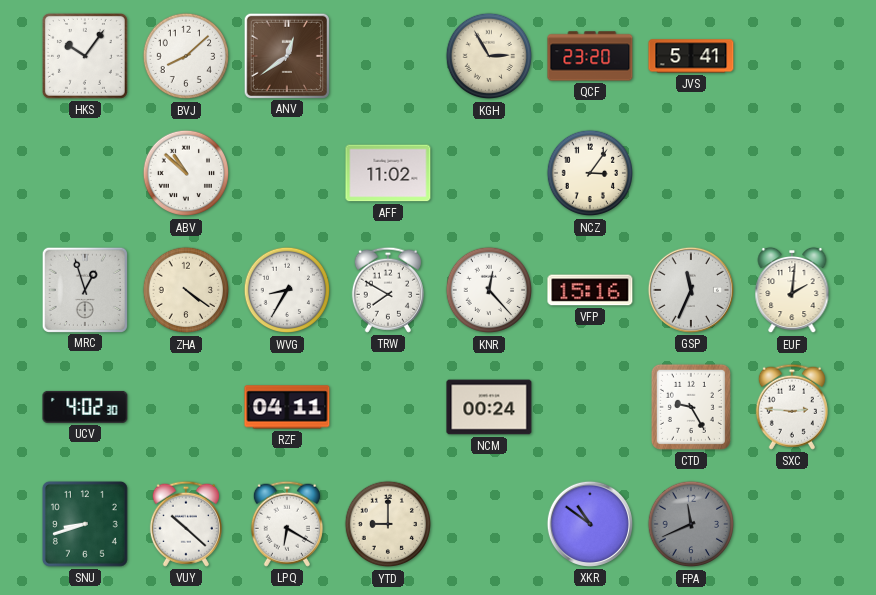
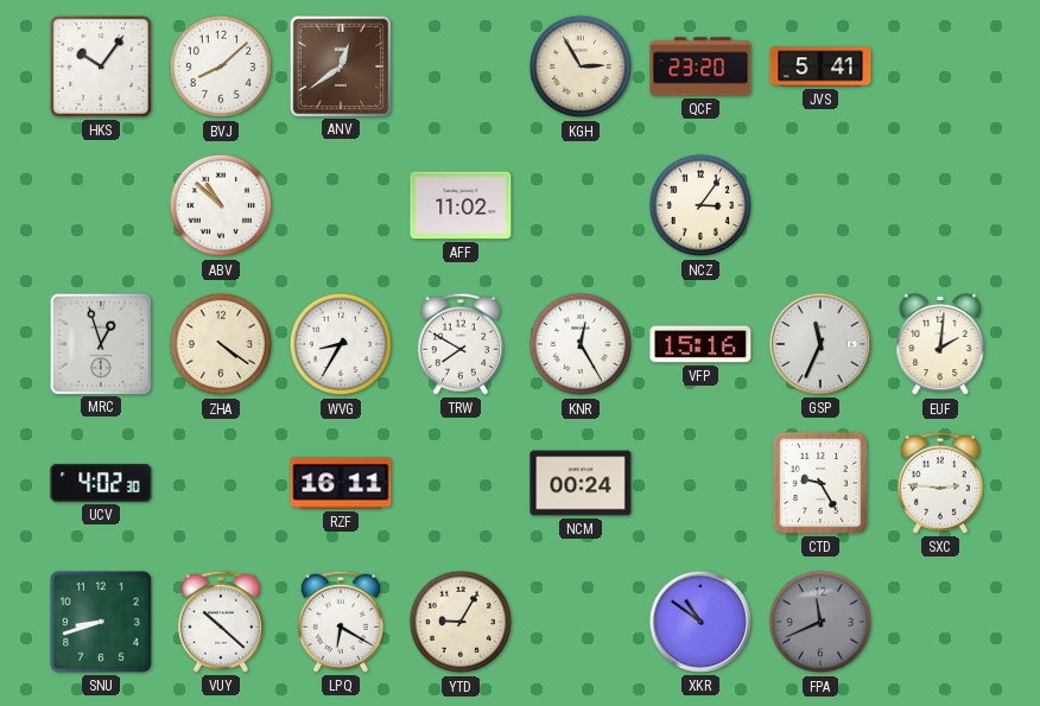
KNR: 12:23 -> 12:25
RZF: 04:11 -> 16:11
YTD: 9:00 -> 9:05
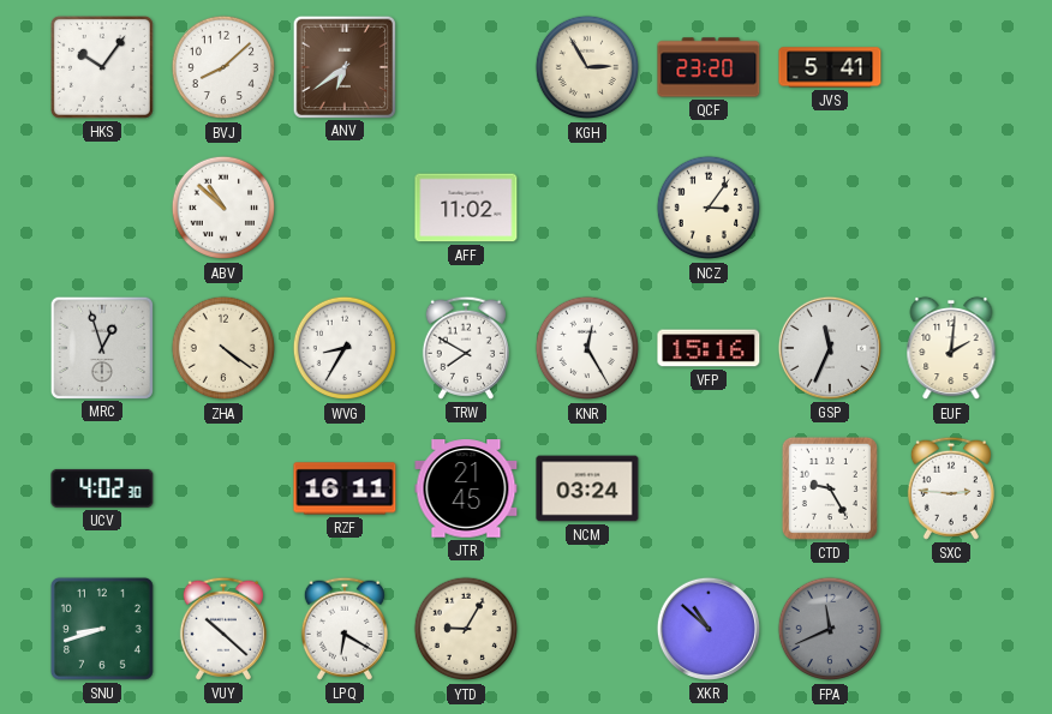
ANV: 12:39 -> 6:39
JTR: none -> 21:45
NCM: 00:24 -> 03:24
XKR: 10:51 -> 10:52
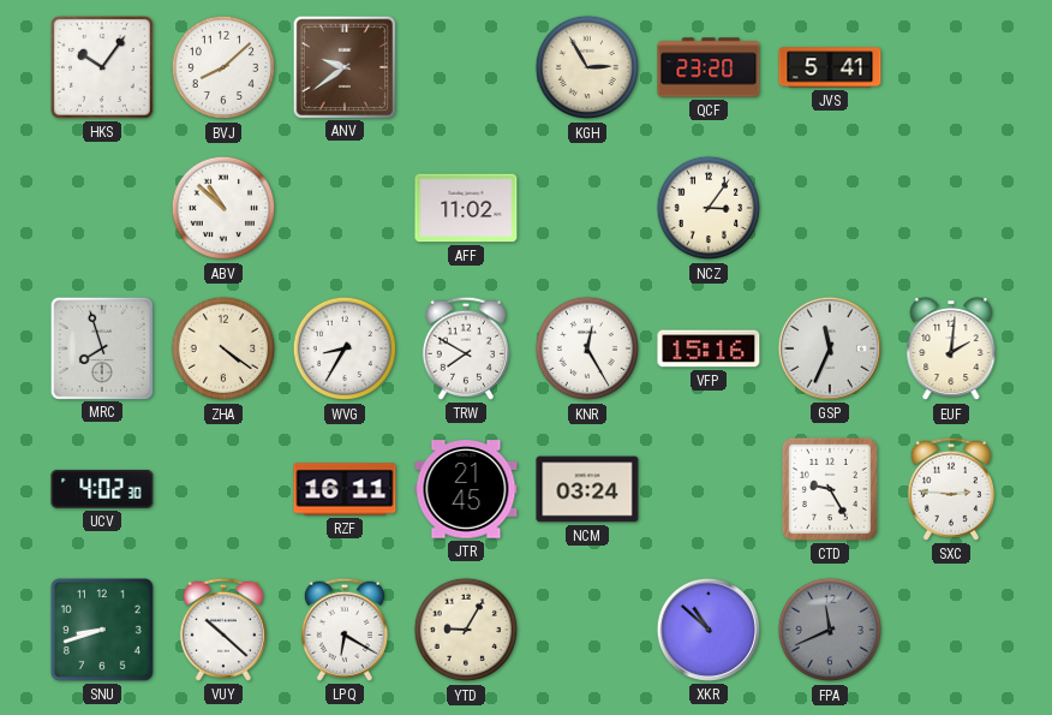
ANV: 6:39 -> 9:39
MRC: 12:57 -> 7:57
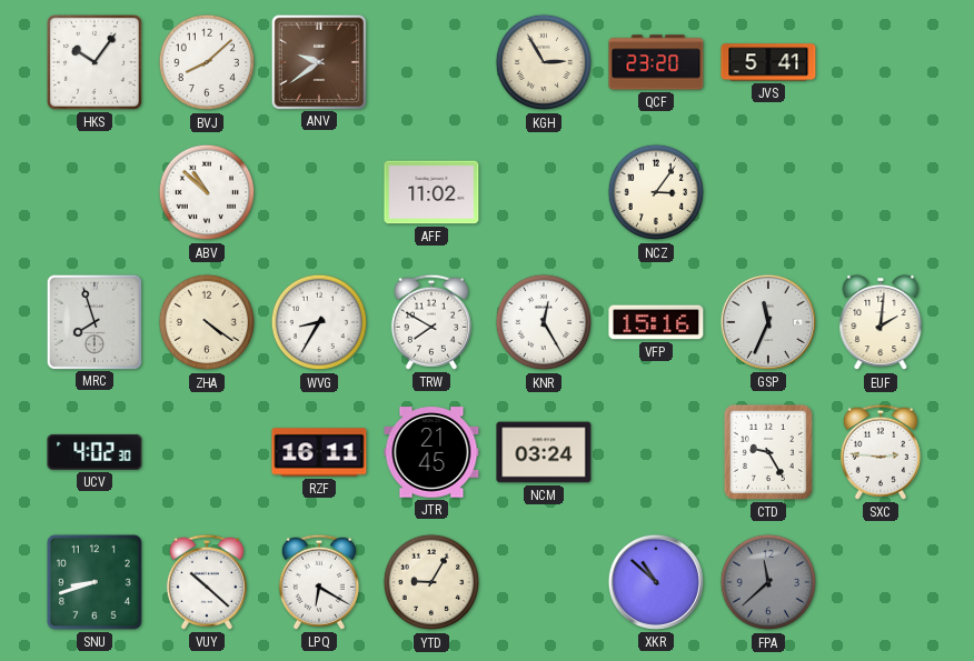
FPA: 11:41 -> 11:38
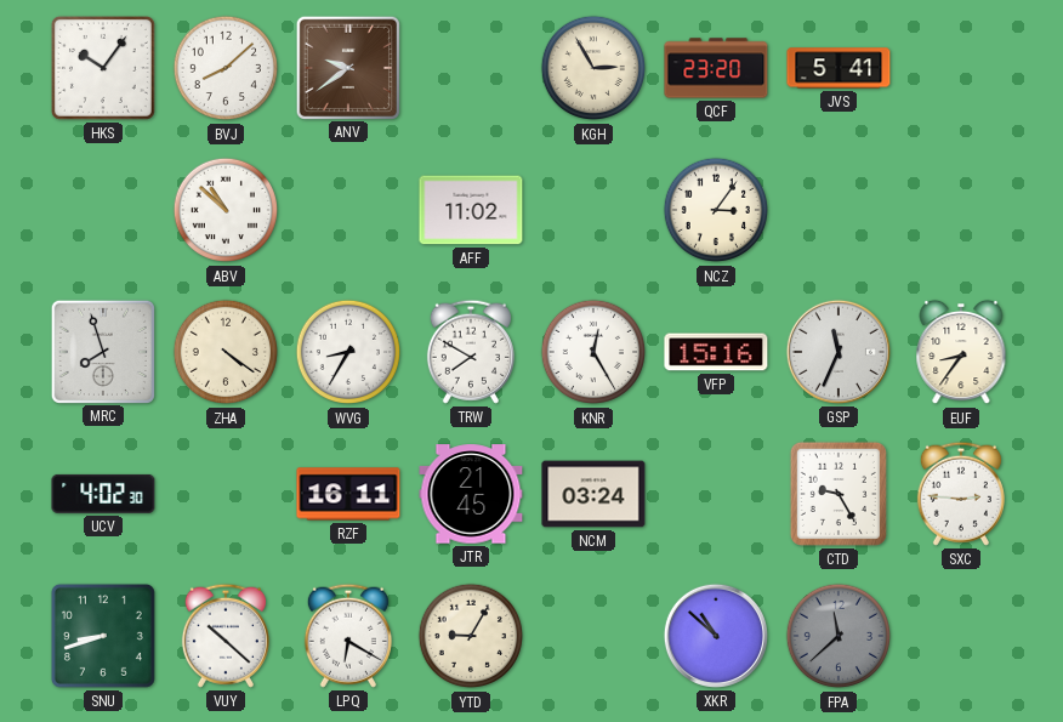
EUF: 2:01 -> 8:36
